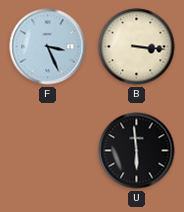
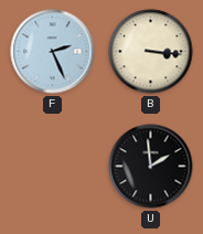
F: 3:26 -> 2:26
U: 5:59 -> 1:59
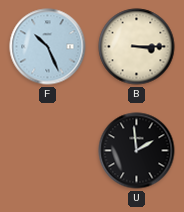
F: 2:26 -> 10:26
B: 3:16 -> 3:15
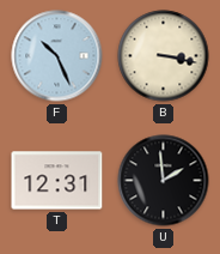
B: 3:15 -> 3:17
T: none -> 12:31
